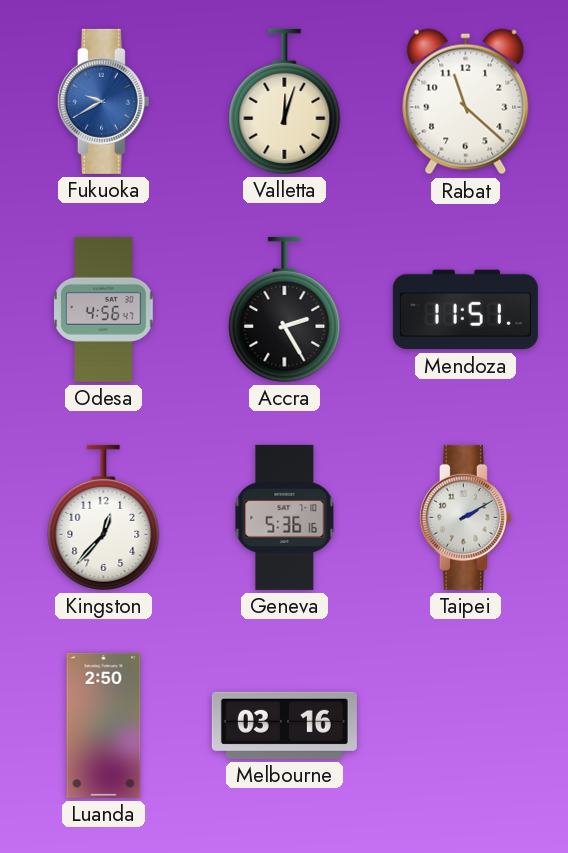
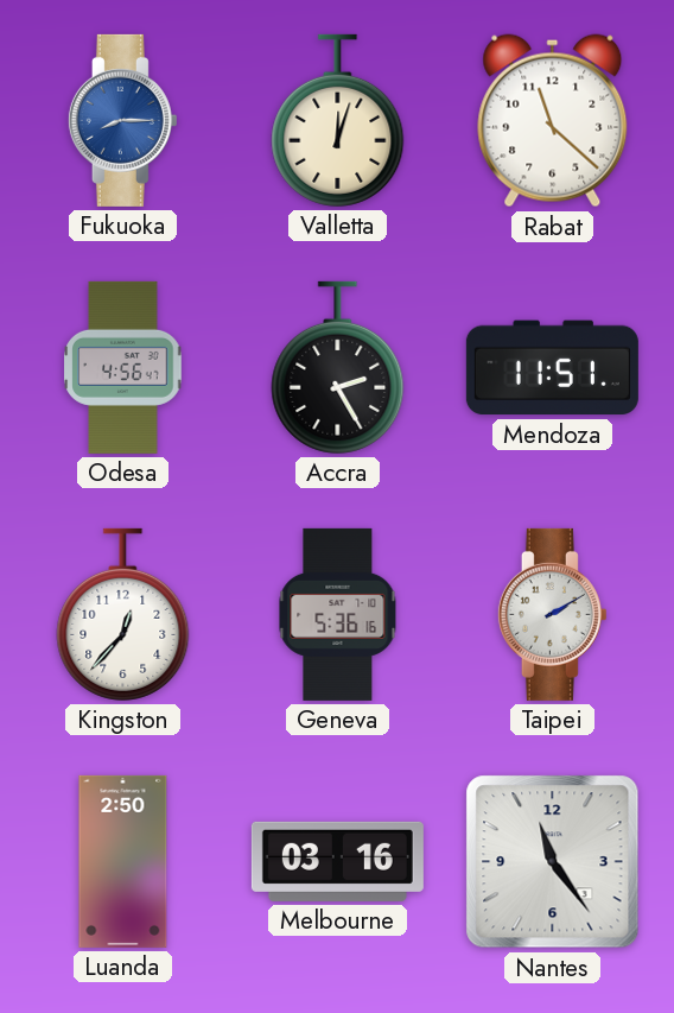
Fukuoka: 9:40 -> 8:15
Nantes: none -> 11:24
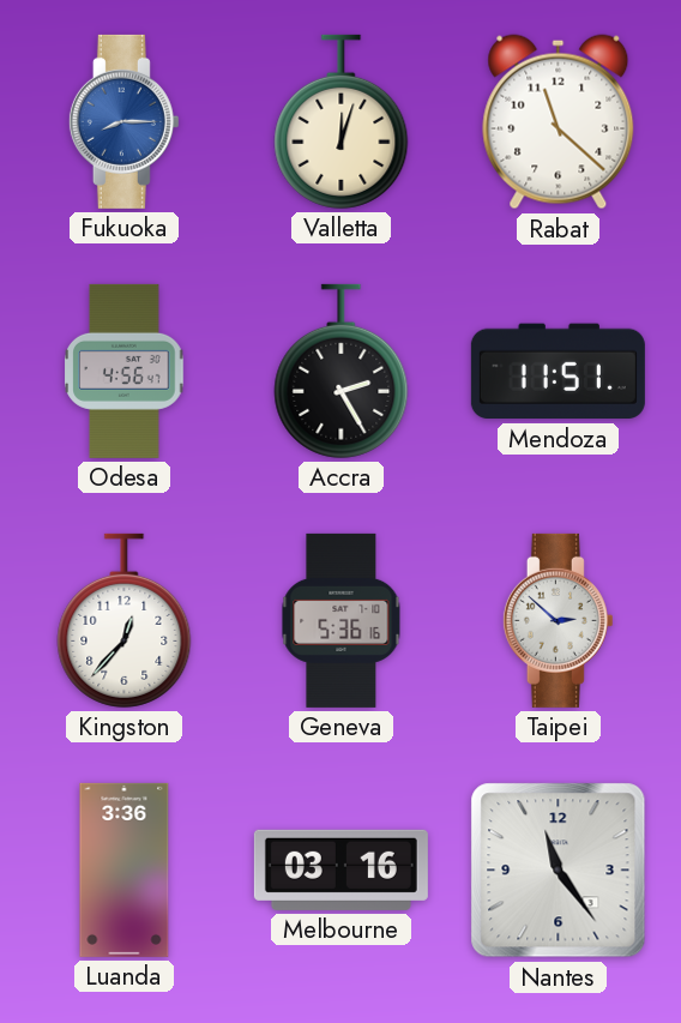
Taipei: 2:10 -> 2:52
Luanda: 2:50 -> 3:36
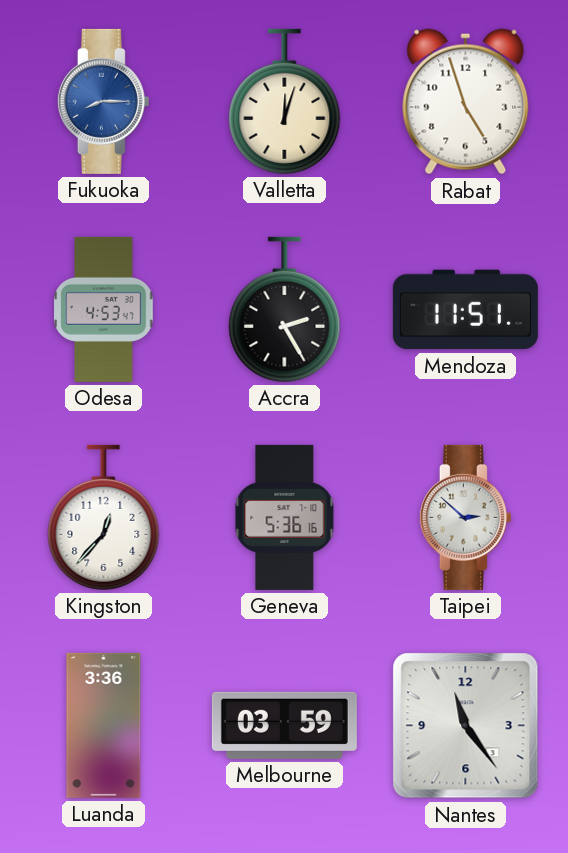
Rabat: 11:22 -> 4:57
Odesa: 4:56 -> 4:53
Melbourne: 03:16 -> 03:59
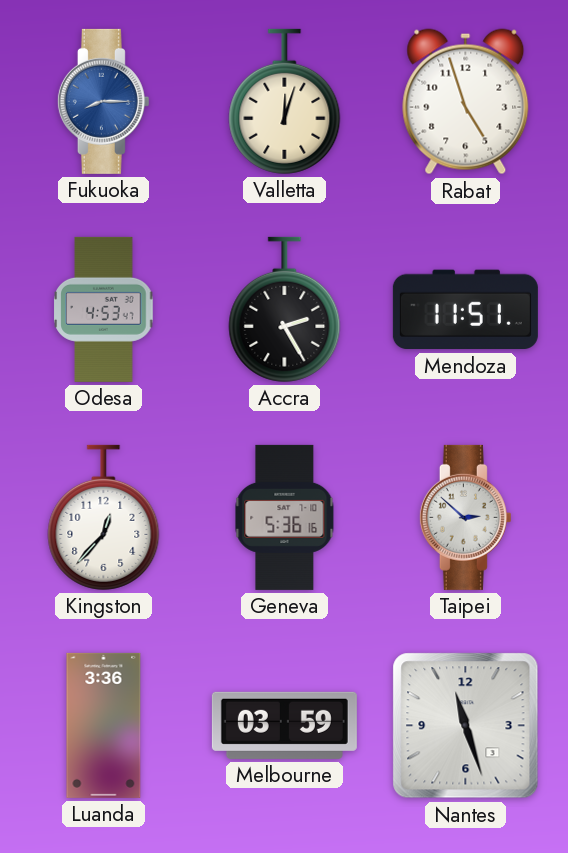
Nantes: 11:24 -> 11:27
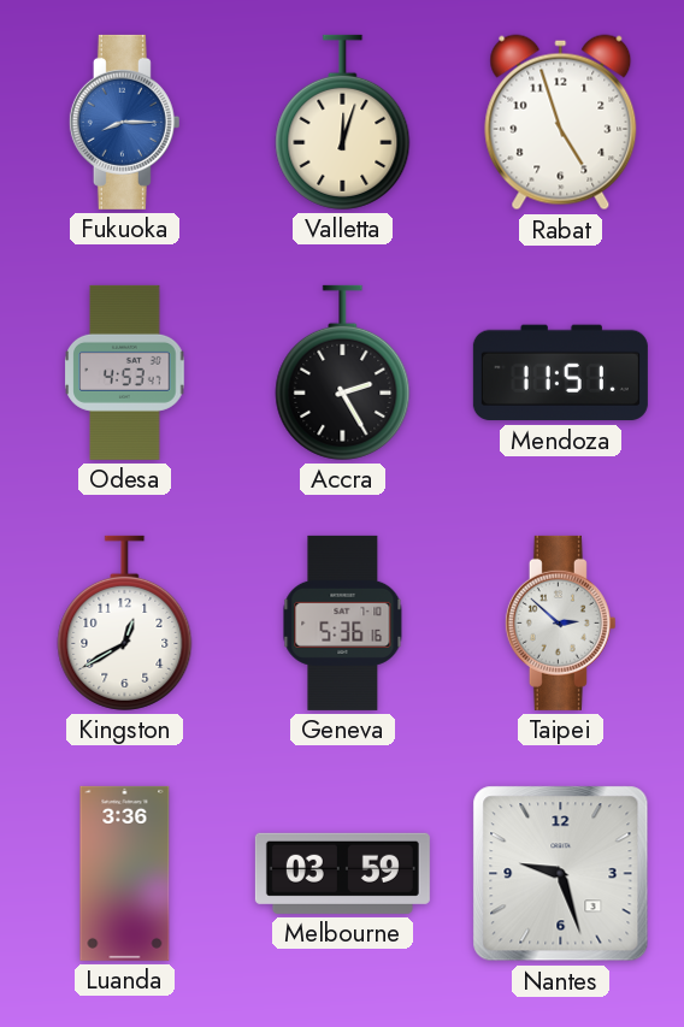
Kingston: 12:37 -> 12:40
Nantes: 11:27 -> 9:27
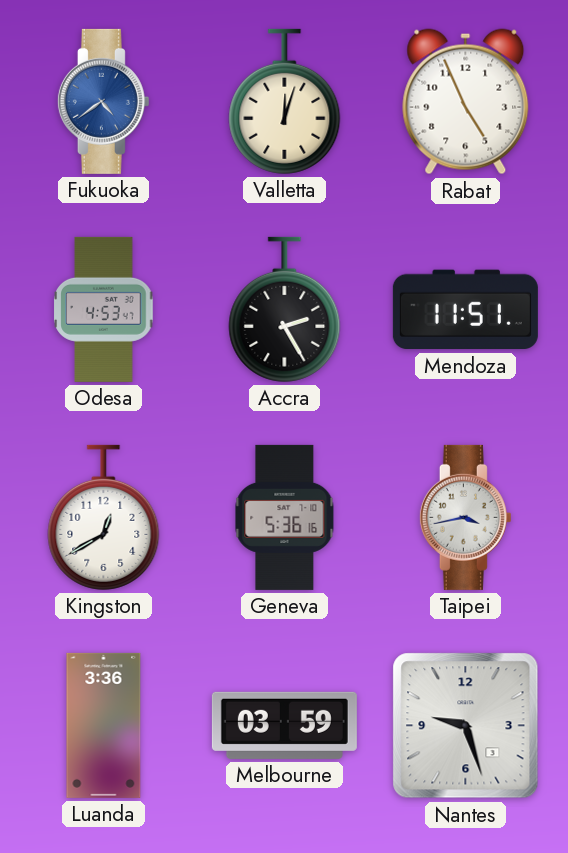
Fukuoka: 8:15 -> 4:39
Rabat: 4:57 -> 4:56
Taipei: 2:52 -> 3:43
